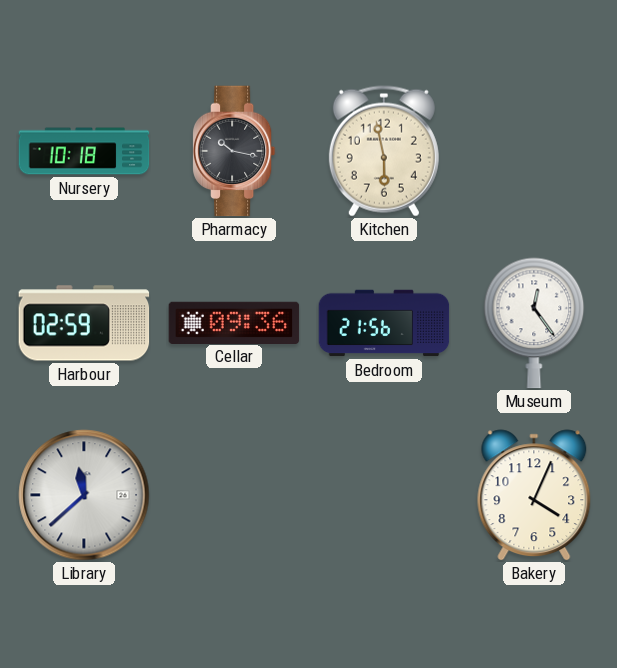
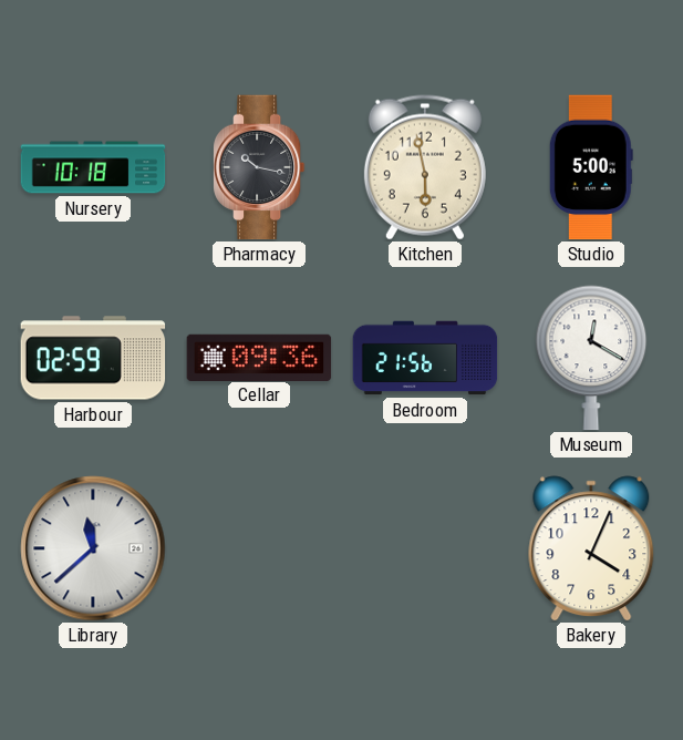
Studio: none -> 5:00
Museum: 12:24 -> 12:20
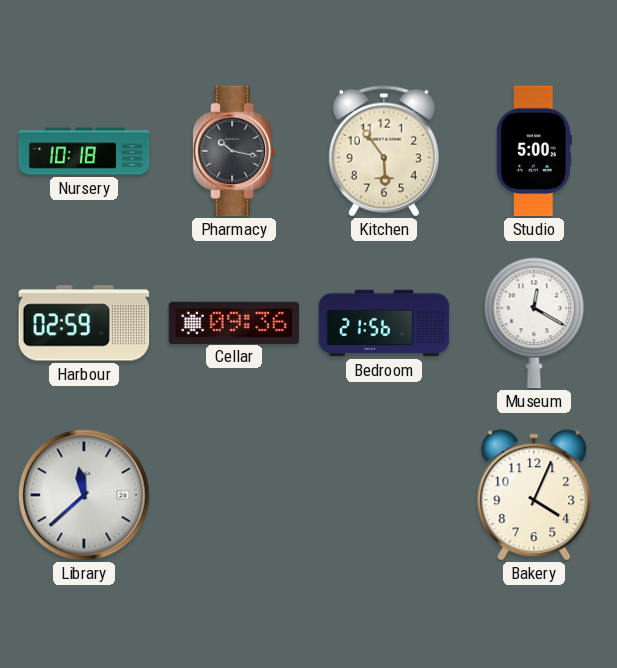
Kitchen: 5:58 -> 5:54
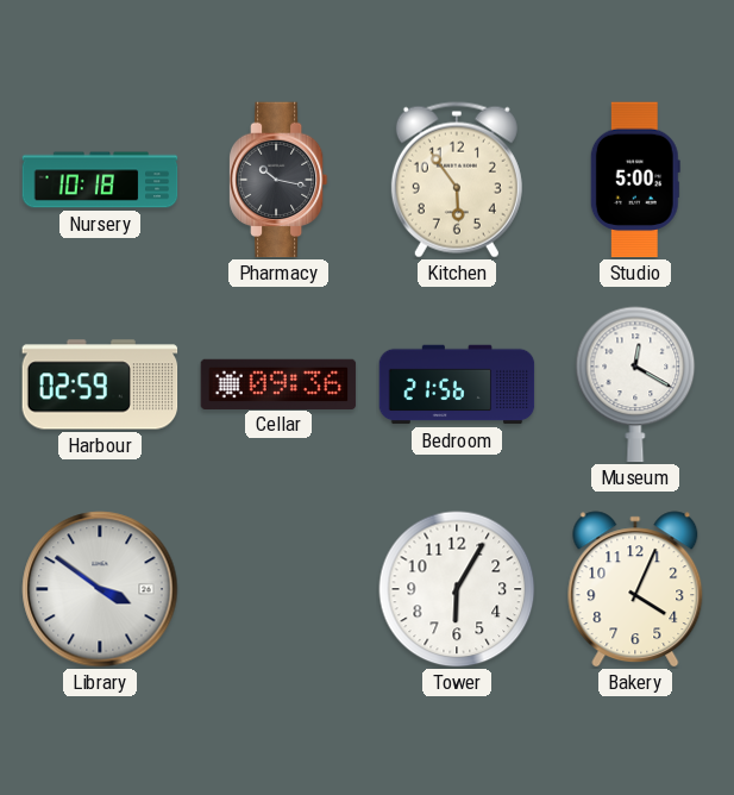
Library: 11:38 -> 3:51
Tower: none -> 6:05
